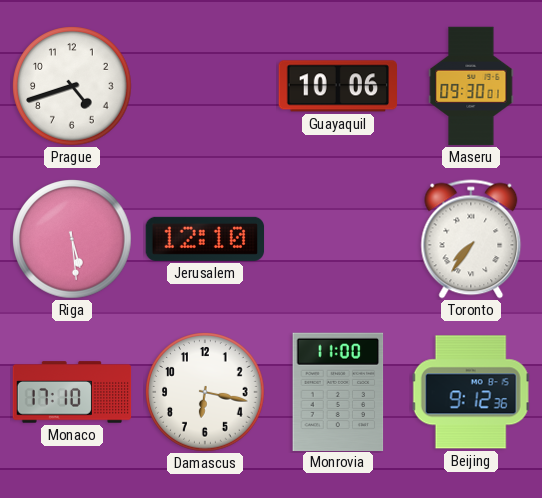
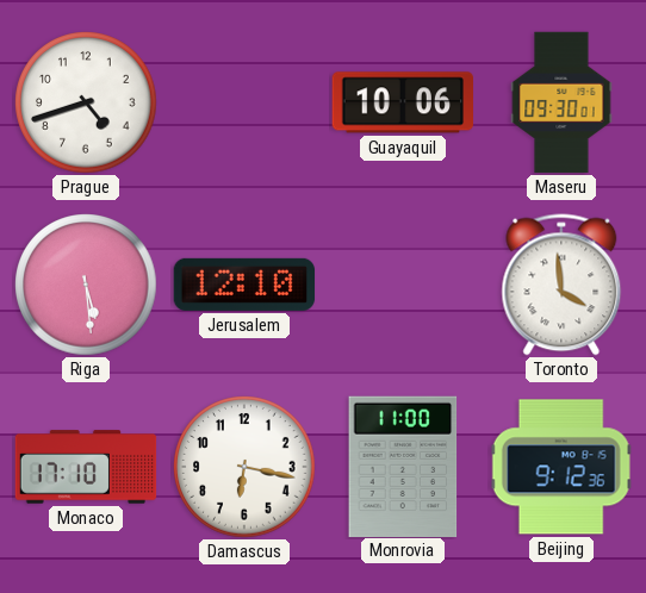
Toronto: 7:36 -> 3:59
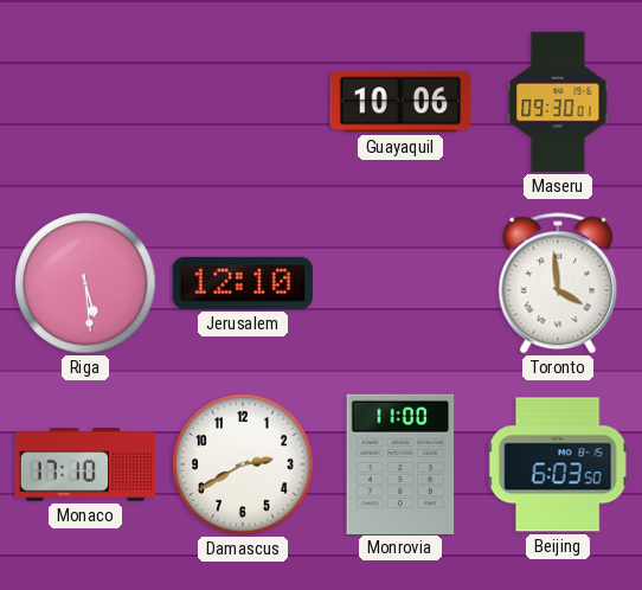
Prague: 4:42 -> none
Damascus: 6:17 -> 2:40
Beijing: 9:12 -> 6:03
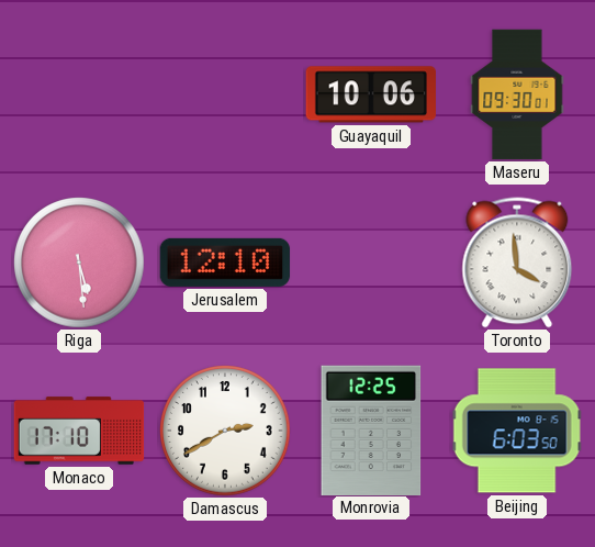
Monrovia: 11:00 -> 12:25
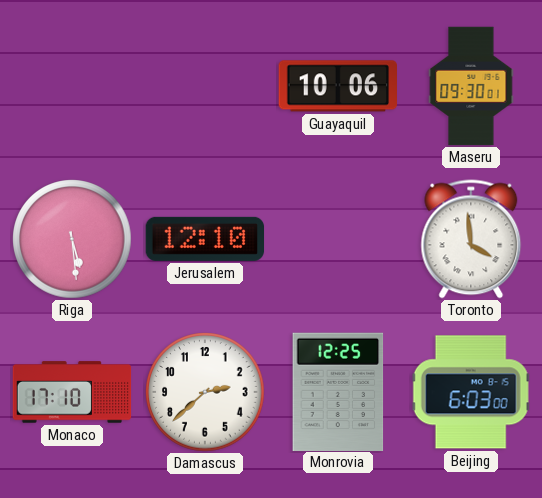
Damascus: 2:40 -> 2:38
Beijing: 6:03:50 -> 6:03:00
